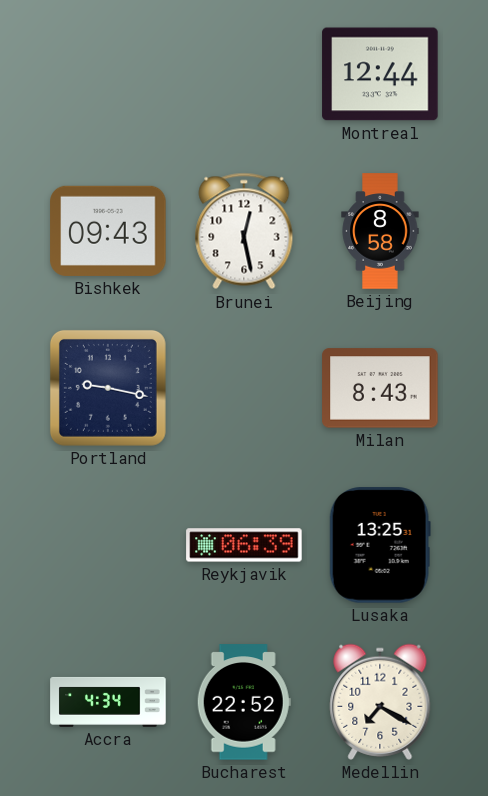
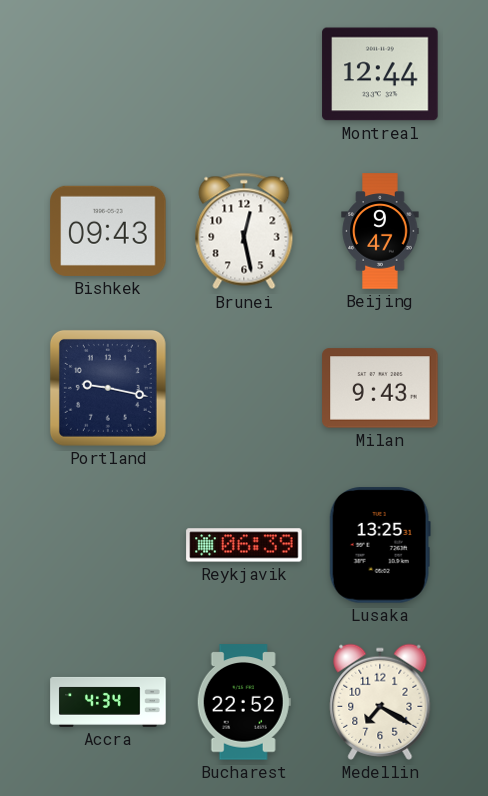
Beijing: 8:58 -> 9:47
Milan: 8:43 -> 9:43
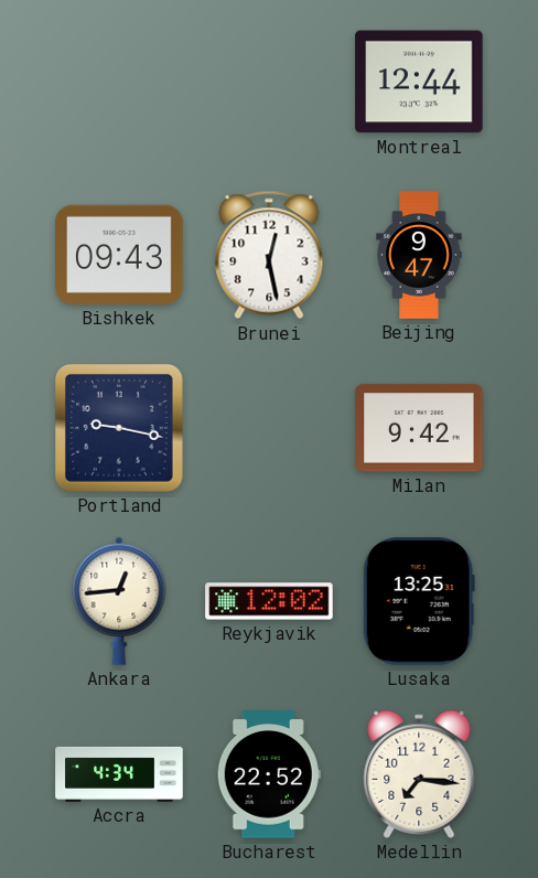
Milan: 9:43 -> 9:42
Ankara: none -> 12:44
Reykjavik: 06:39 -> 12:02
Medellin: 7:20 -> 7:16
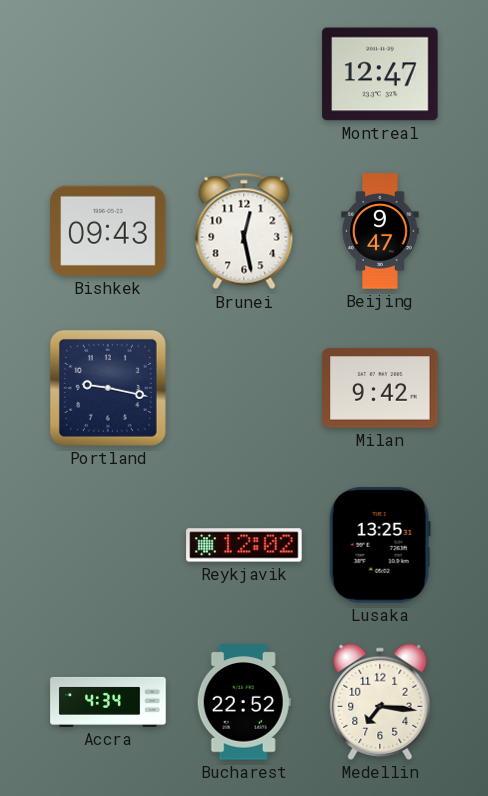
Montreal: 12:44 -> 12:47
Ankara: 12:44 -> none
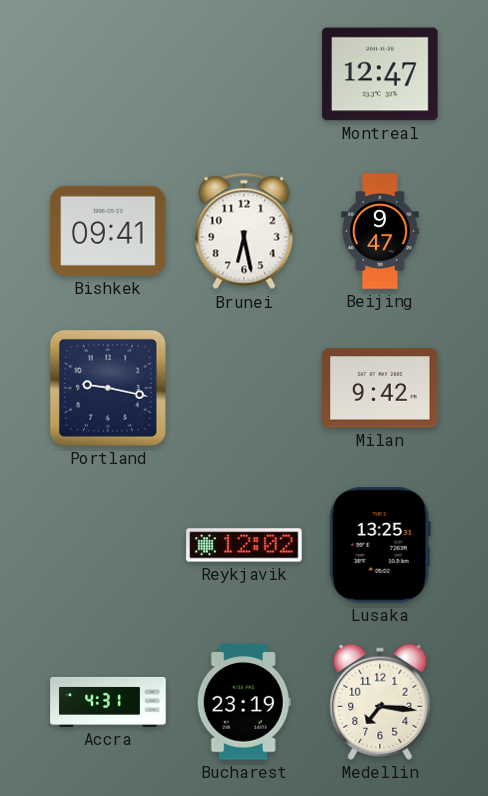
Bishkek: 09:43 -> 09:41
Brunei: 12:28 -> 6:28
Accra: 4:34 -> 4:31
Bucharest: 22:52 -> 23:19
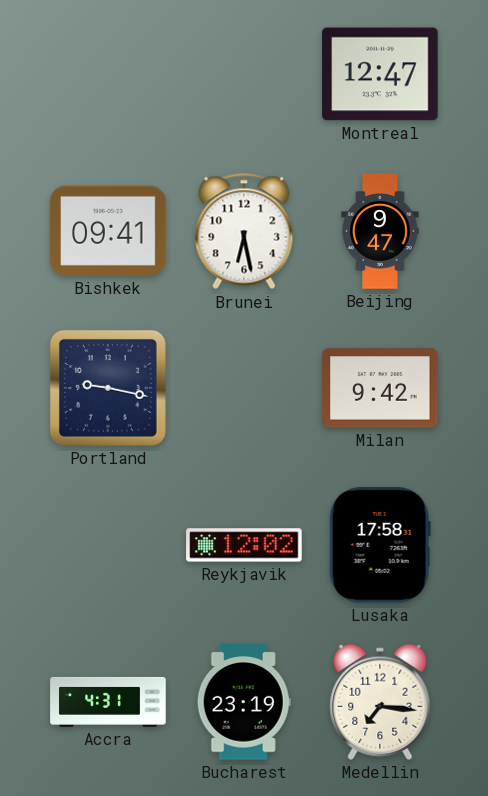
Lusaka: 13:25 -> 17:58
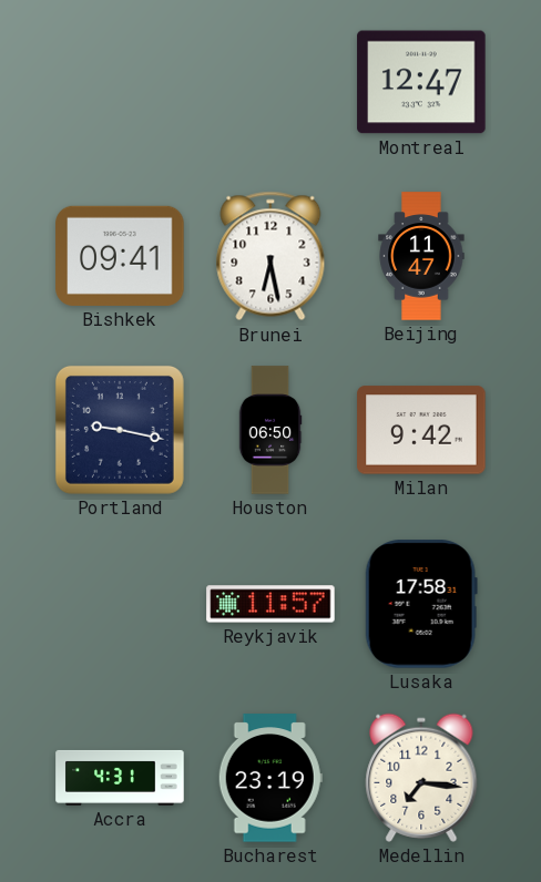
Beijing: 9:47 -> 11:47
Houston: none -> 06:50
Reykjavik: 12:02 -> 11:57
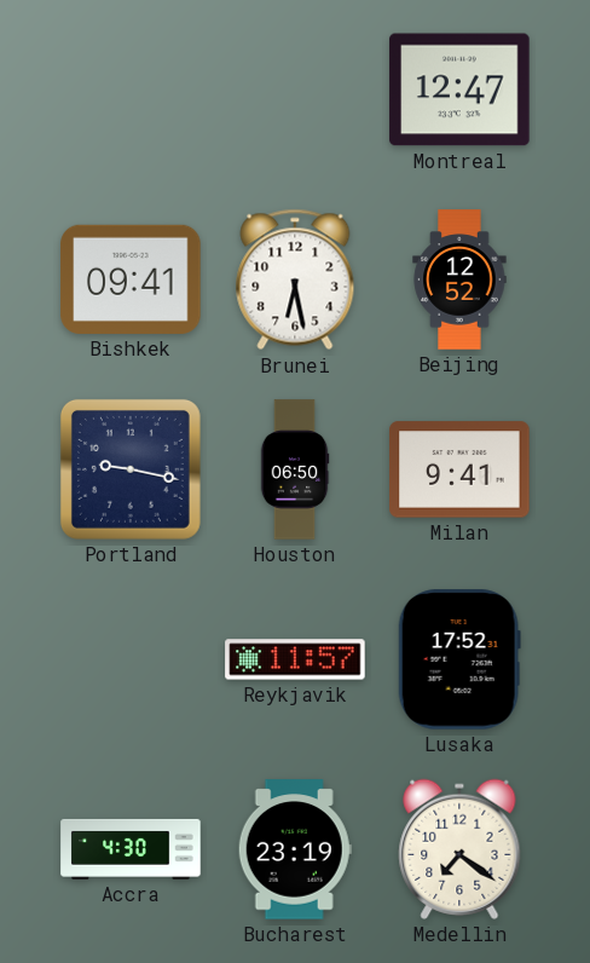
Beijing: 11:47 -> 12:52
Milan: 9:42 -> 9:41
Lusaka: 17:58 -> 17:52
Accra: 4:31 -> 4:30
Medellin: 7:16 -> 7:21
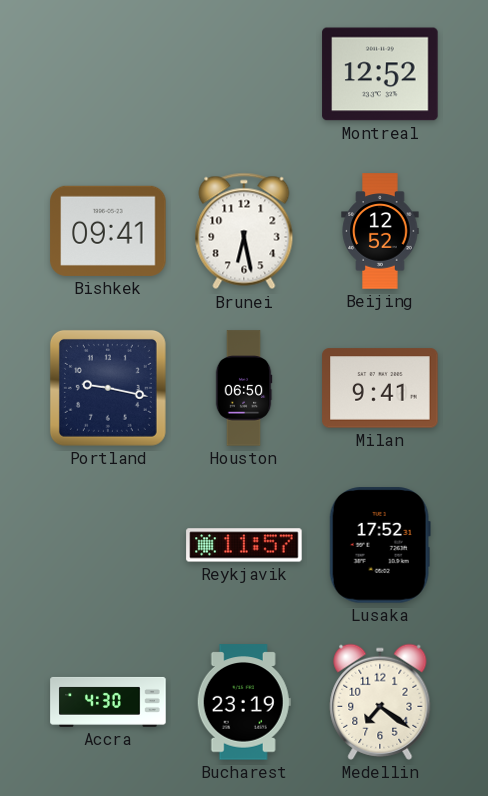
Montreal: 12:47 -> 12:52
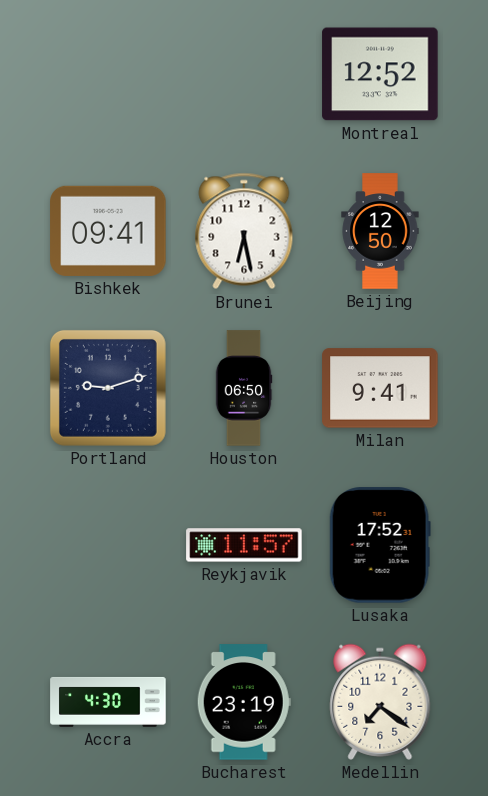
Beijing: 12:52 -> 12:50
Portland: 9:17 -> 9:12
